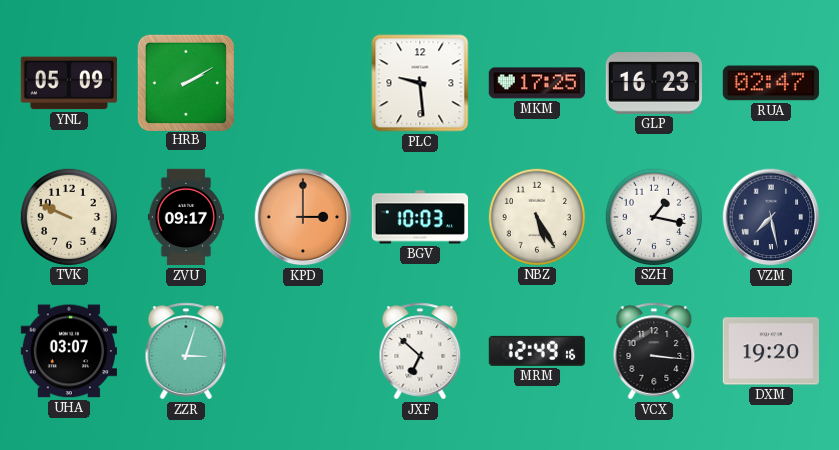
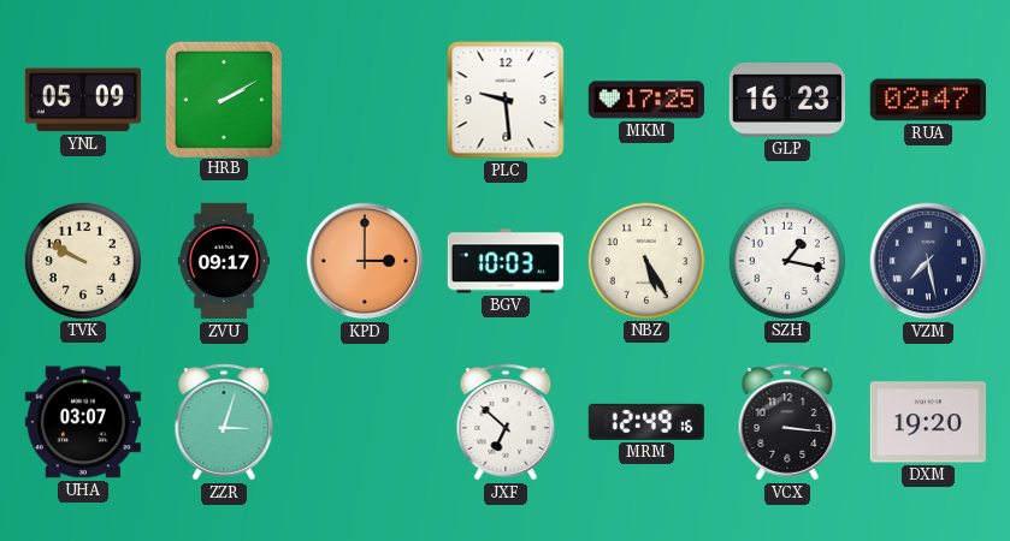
TVK: 9:49 -> 9:50
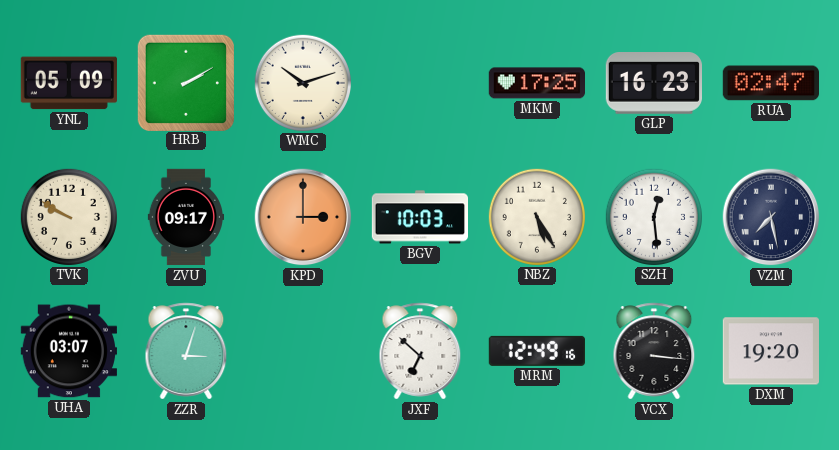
WMC: none -> 10:12
PLC: 9:29 -> none
SZH: 1:17 -> 12:29
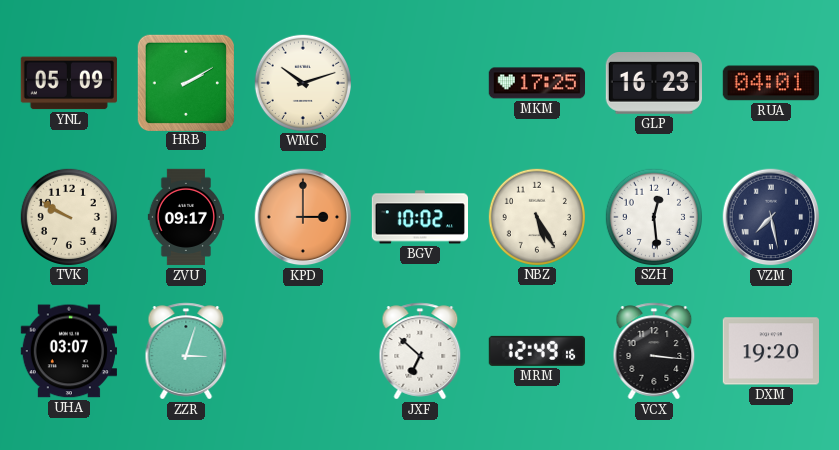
RUA: 02:47 -> 04:01
BGV: 10:03 -> 10:02
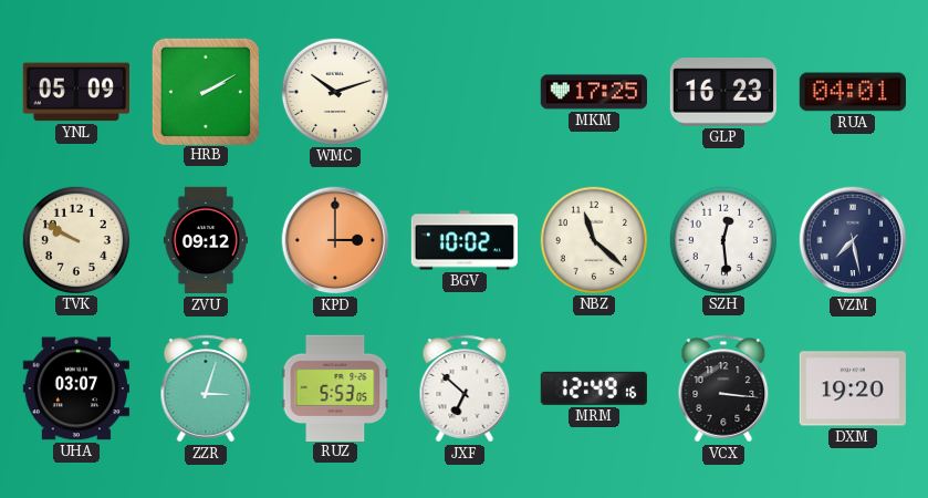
ZVU: 09:17 -> 09:12
NBZ: 5:25 -> 11:22
RUZ: none -> 5:53
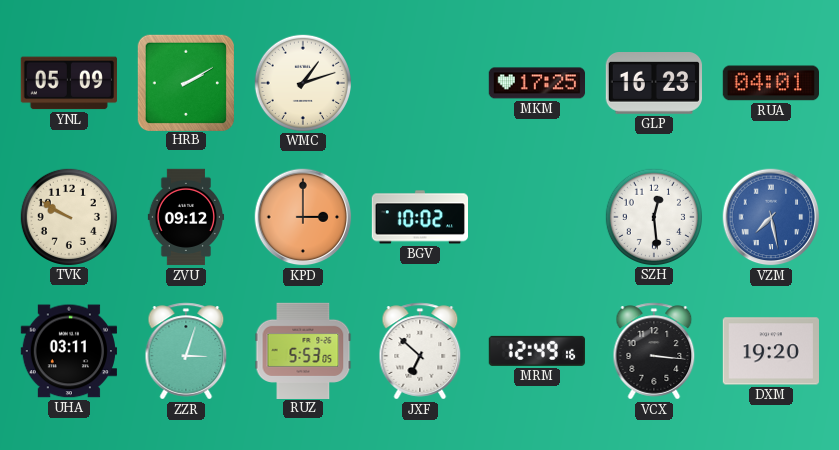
WMC: 10:12 -> 1:12
NBZ: 11:22 -> none
VZM dial: navy -> blue
UHA: 03:07 -> 03:11
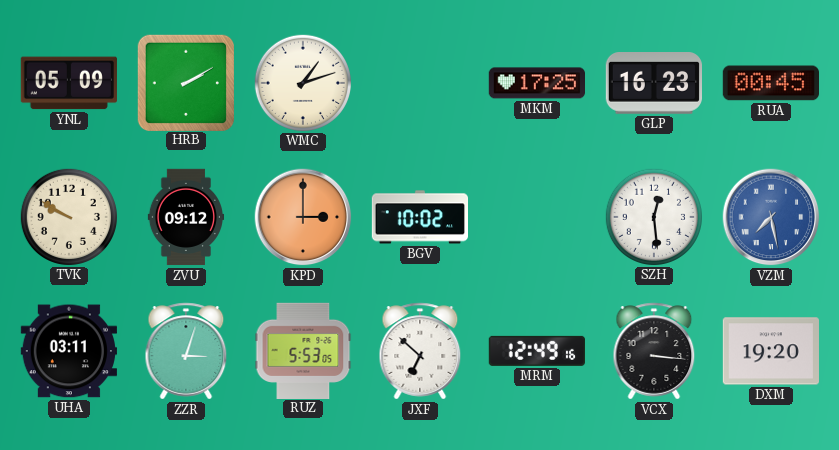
RUA: 04:01 -> 00:45
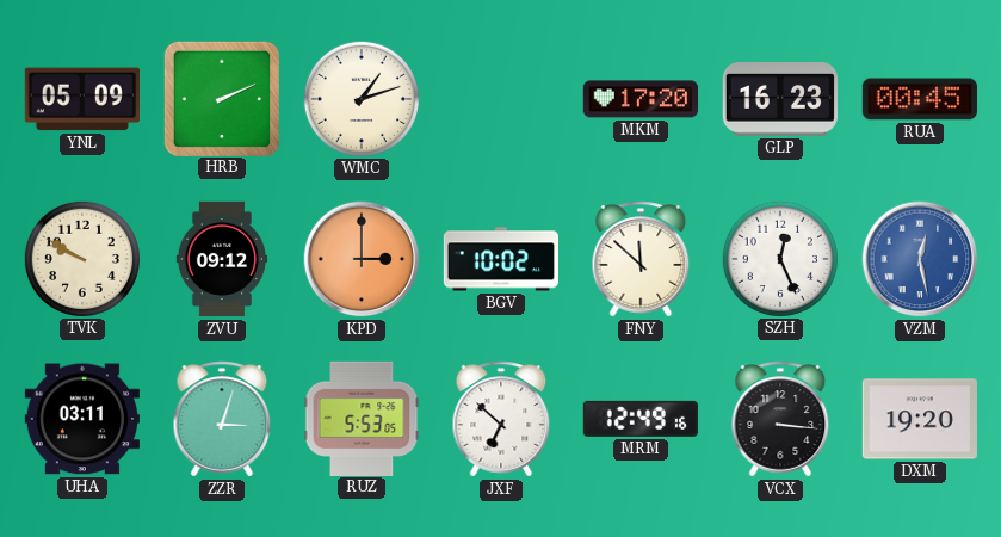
HRB: 2:10 -> 2:11
MKM: 17:25 -> 17:20
FNY: none -> 11:52
SZH: 12:29 -> 12:26
VZM: 7:28 -> 12:28
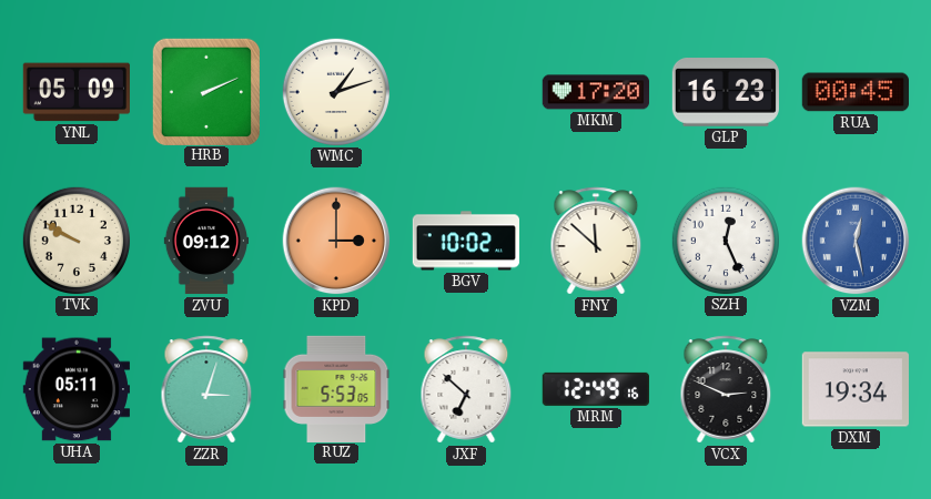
UHA: 03:11 -> 05:11
VCX: 3:16 -> 2:49
DXM: 19:20 -> 19:34
